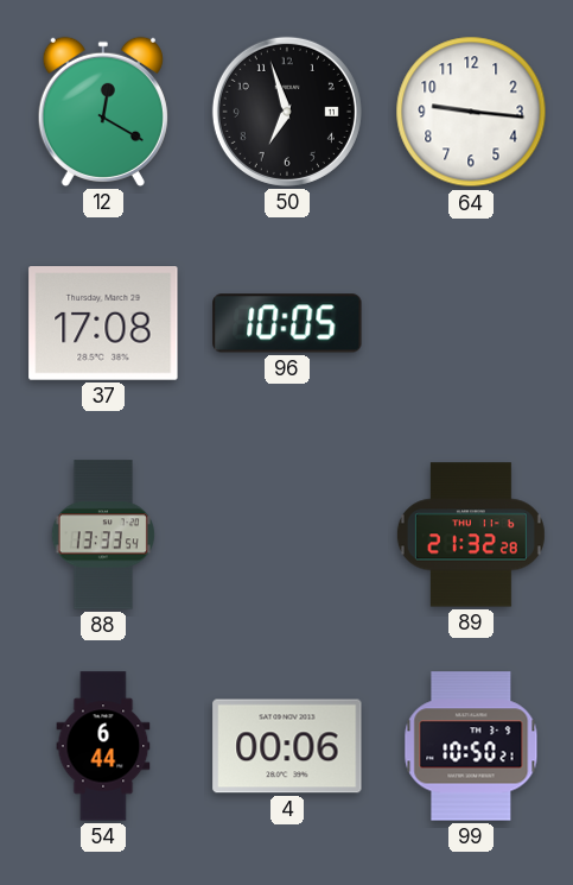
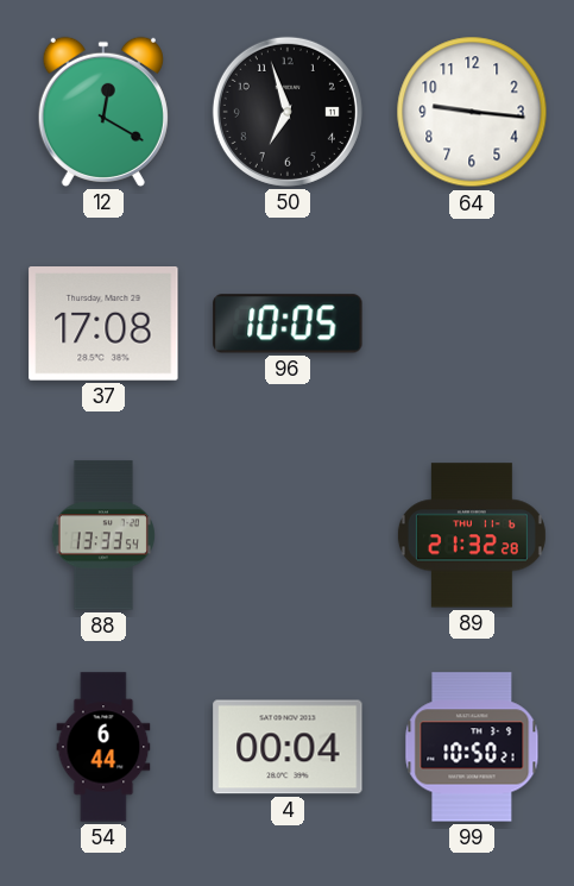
4: 00:06 -> 00:04
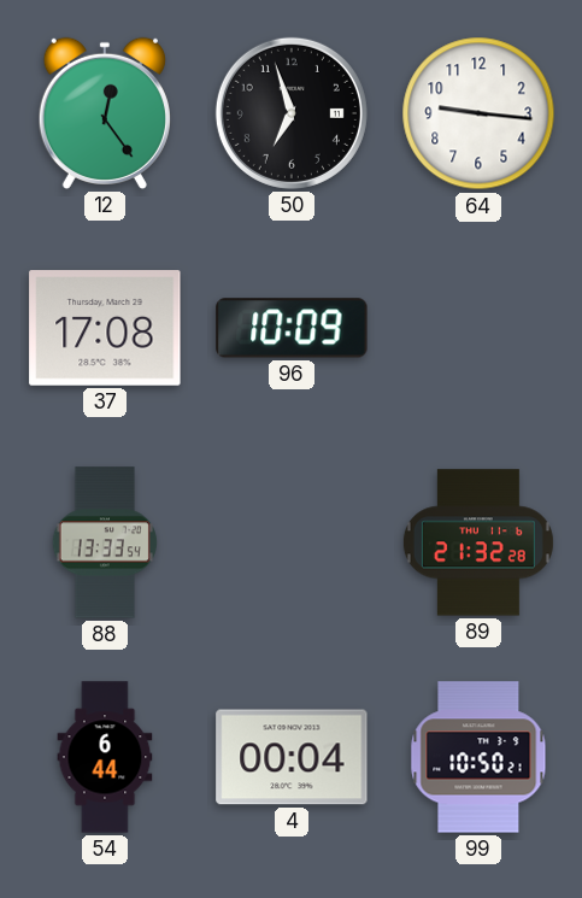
12: 12:20 -> 12:24
96: 10:05 -> 10:09
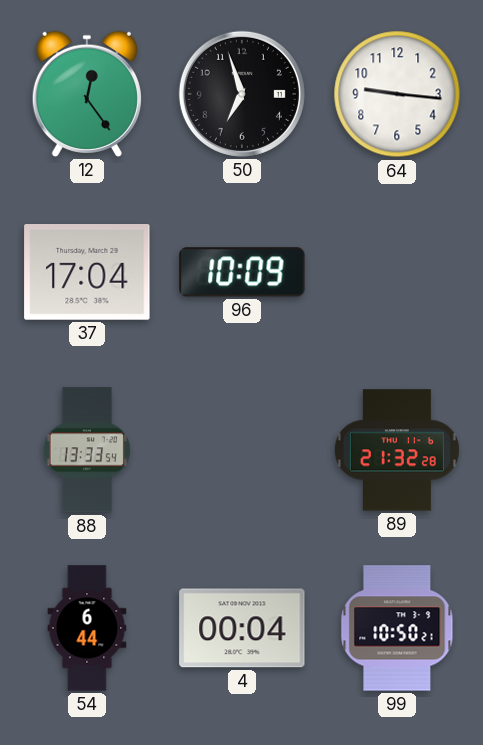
37: 17:08 -> 17:04
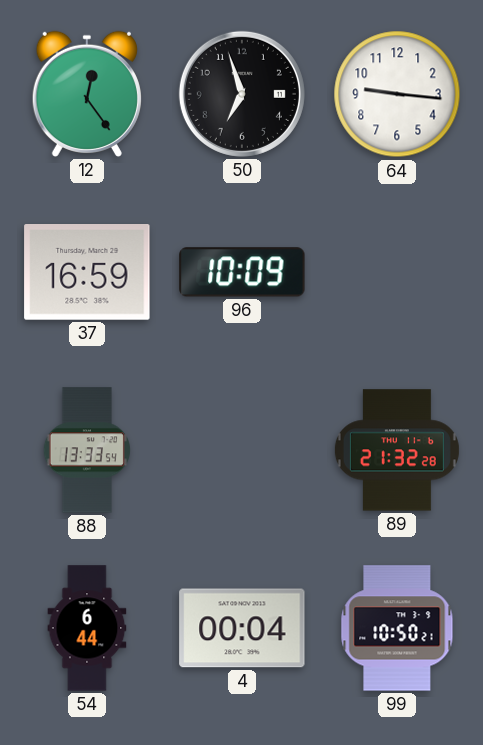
37: 17:04 -> 16:59
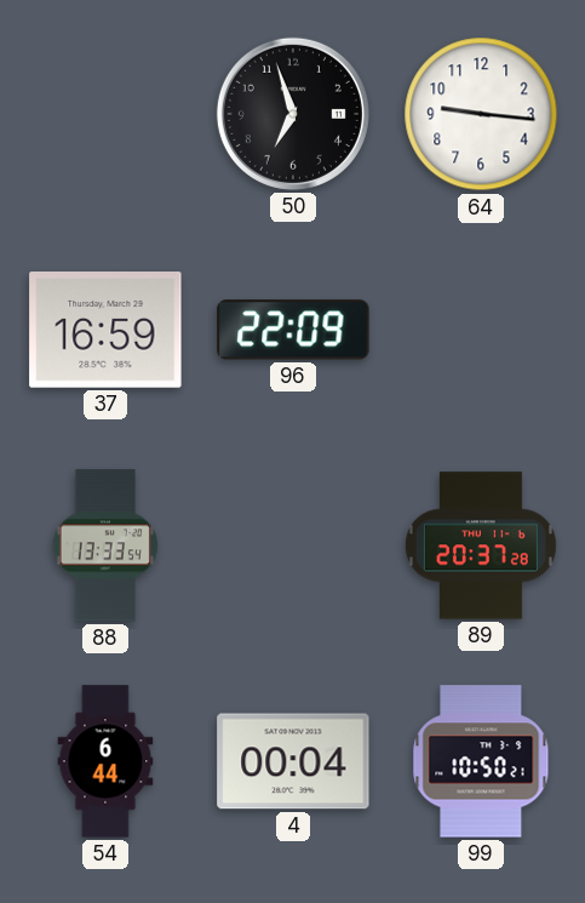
12: 12:24 -> none
96: 10:09 -> 22:09
89: 21:32 -> 20:37
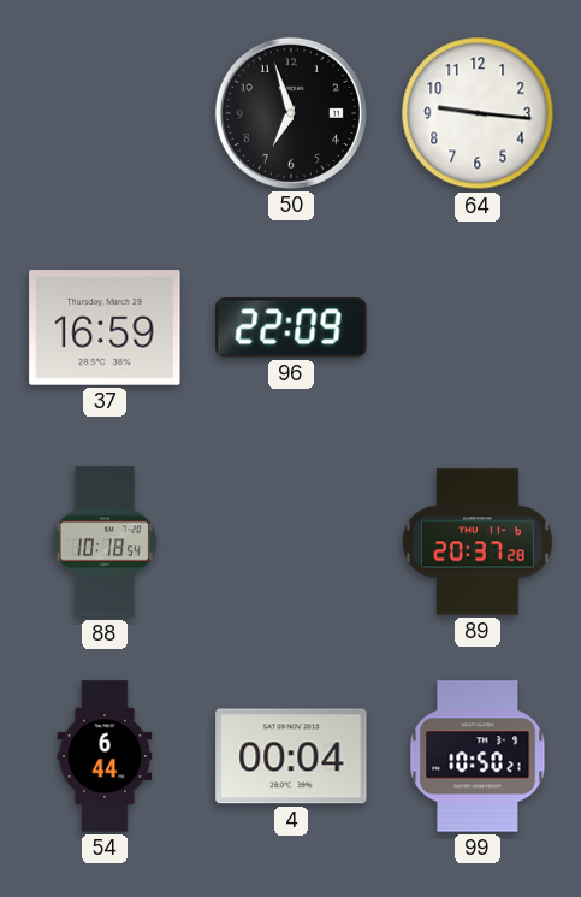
88: 13:33 -> 10:18
